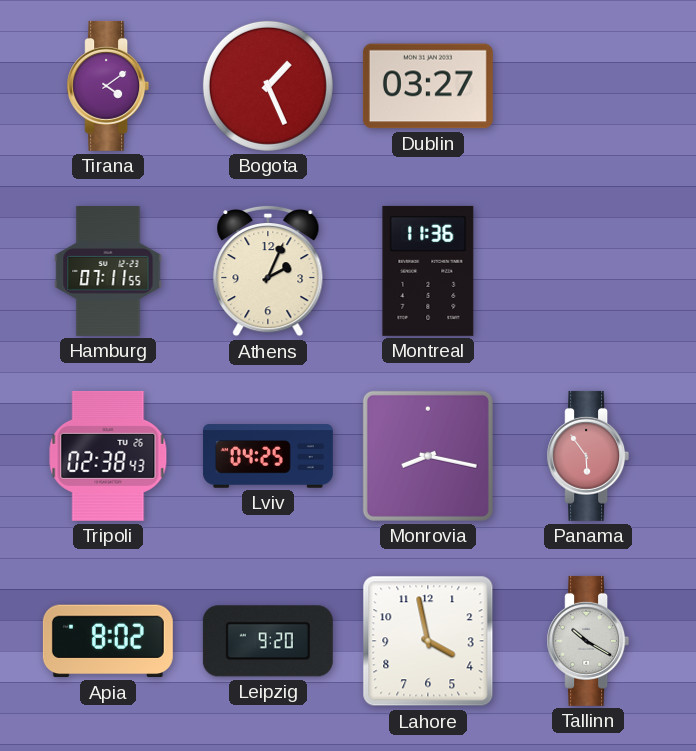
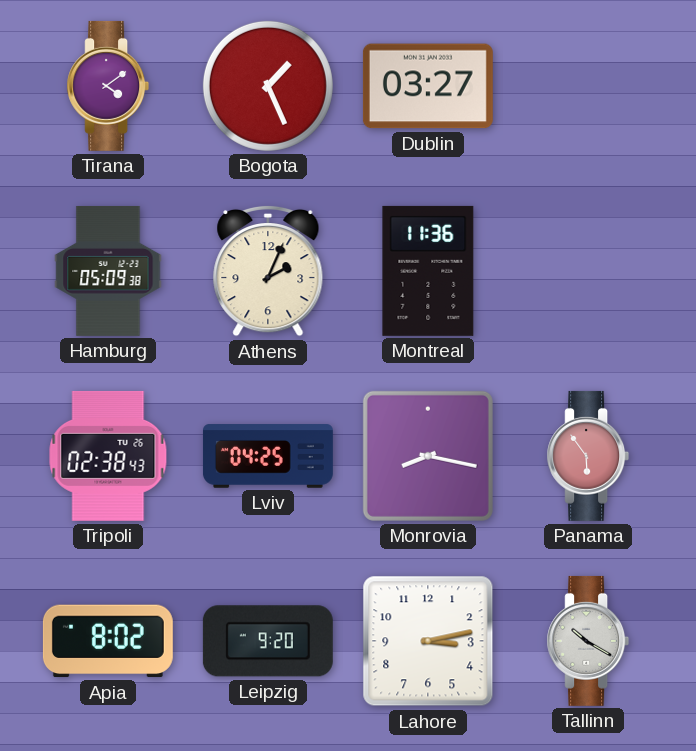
Hamburg: 07:11 -> 05:09
Lahore: 3:58 -> 3:13
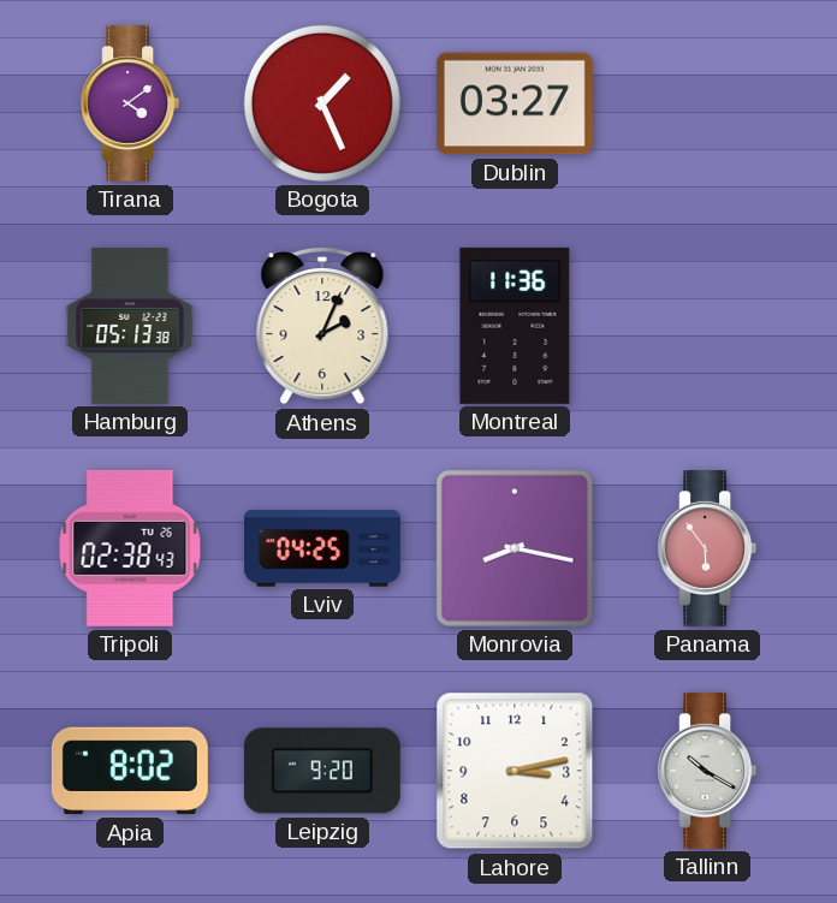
Hamburg: 05:09 -> 05:13
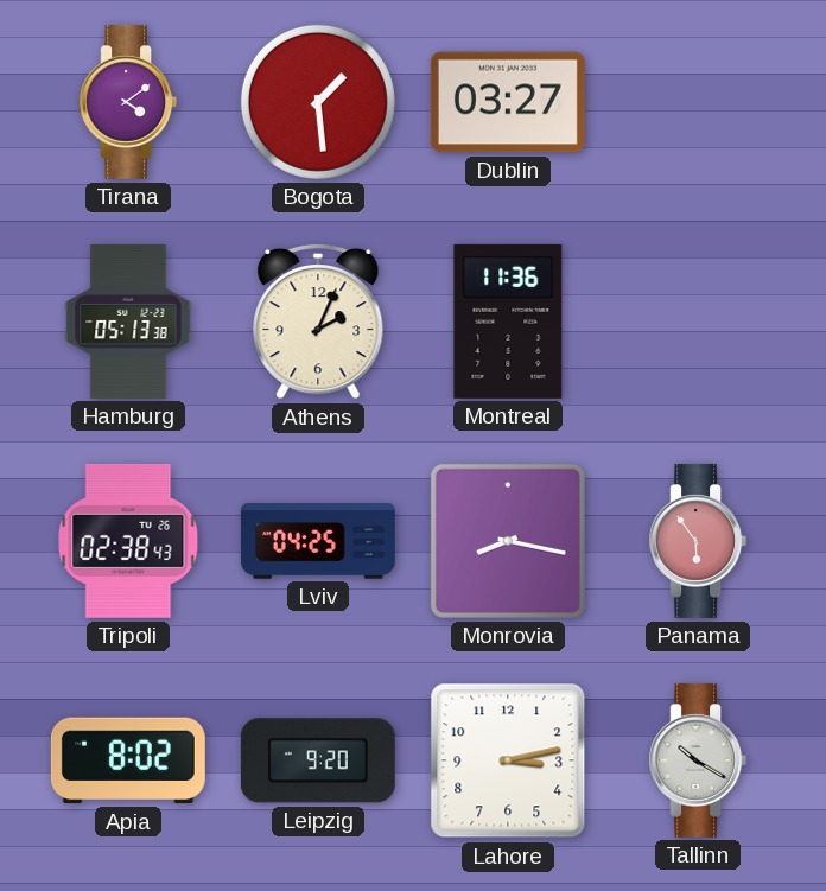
Bogota: 1:26 -> 1:29
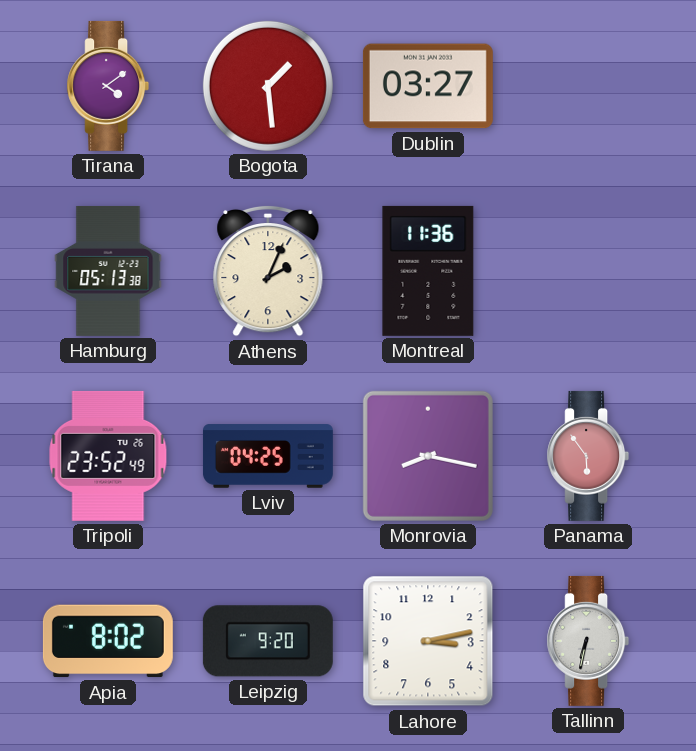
Tripoli: 02:38 -> 23:52
Tallinn: 10:20 -> 6:32
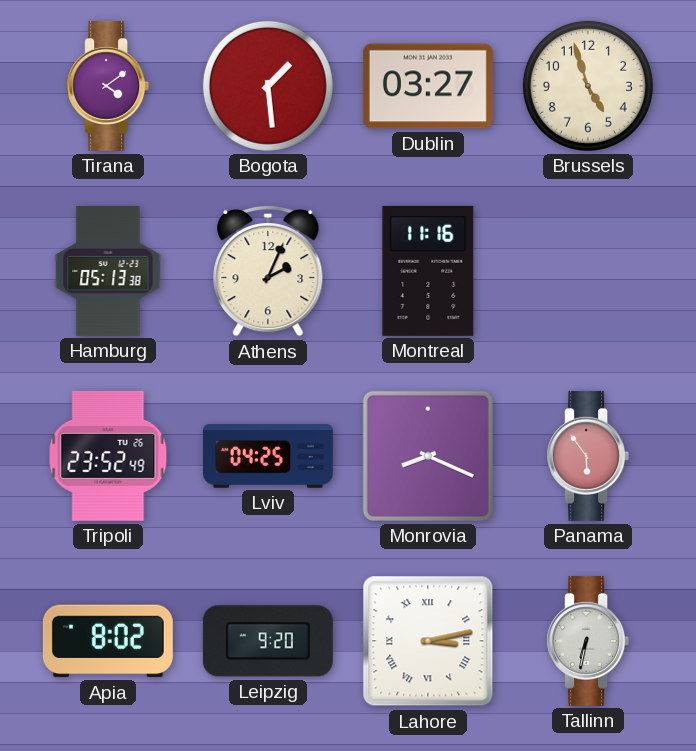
Brussels: none -> 4:57
Montreal: 11:36 -> 11:16
Monrovia: 8:17 -> 8:19
Lahore numerals: Arabic -> Roman
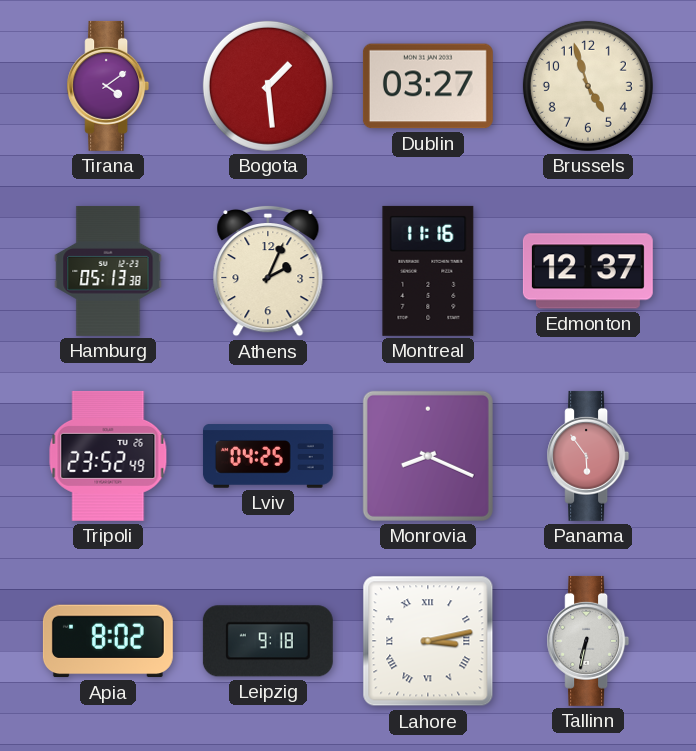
Edmonton: none -> 12:37
Leipzig: 9:20 -> 9:18
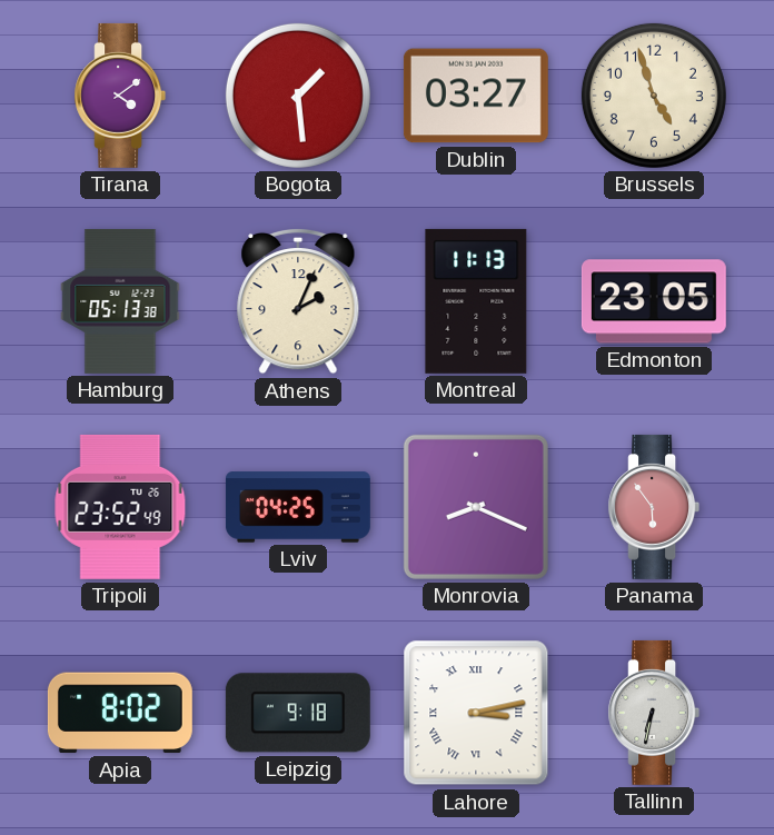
Montreal: 11:16 -> 11:13
Edmonton: 12:37 -> 23:05
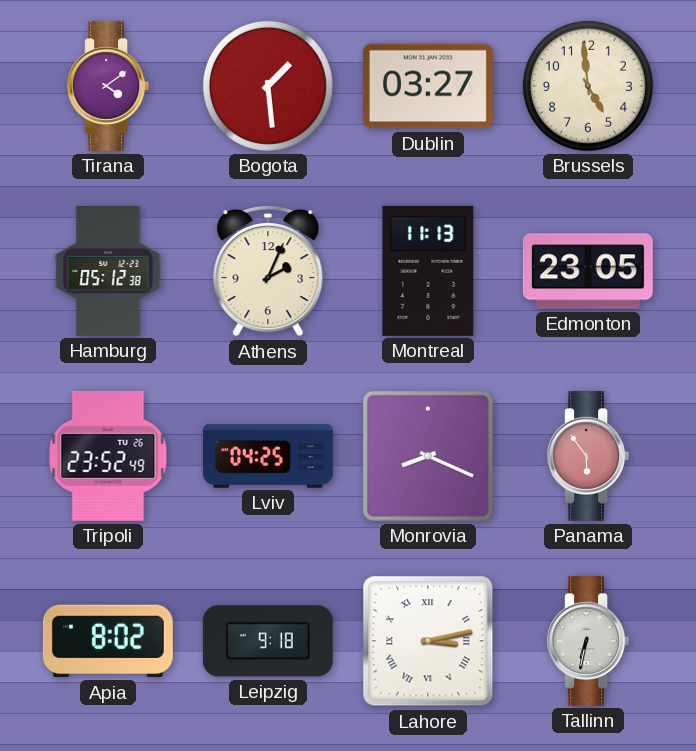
Brussels: 4:57 -> 4:59
Hamburg: 05:13 -> 05:12
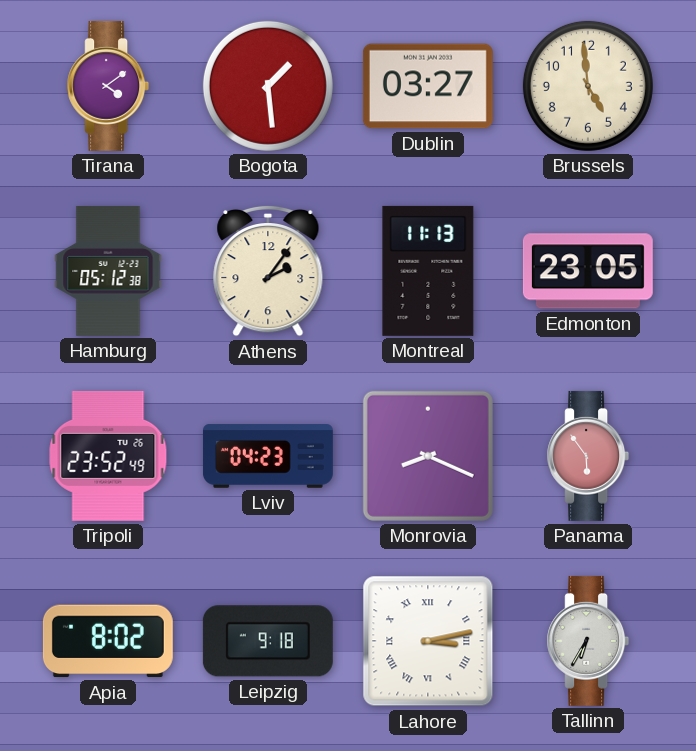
Athens: 2:04 -> 2:06
Lviv: 04:25 -> 04:23
Tallinn: 6:32 -> 6:35
